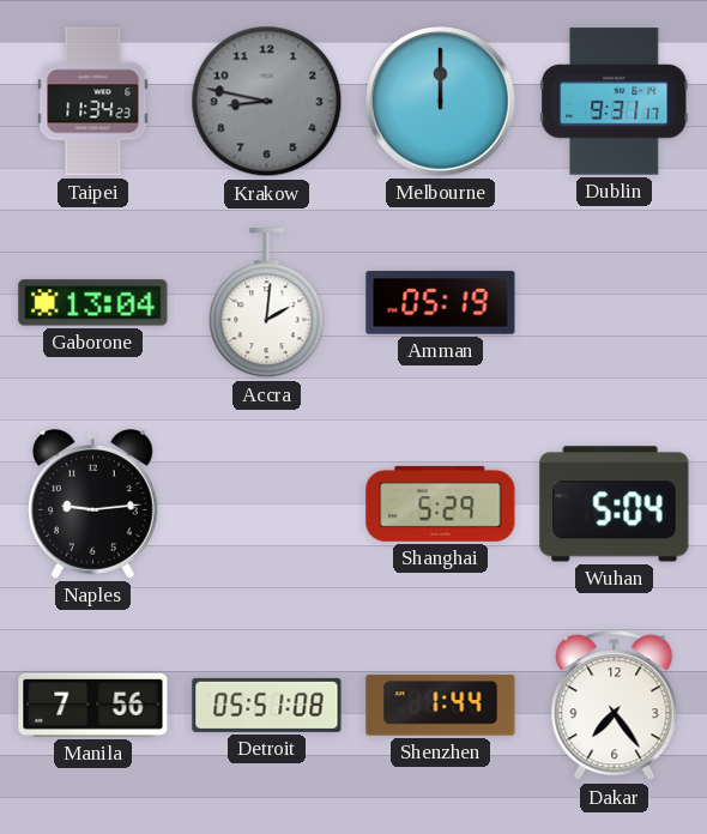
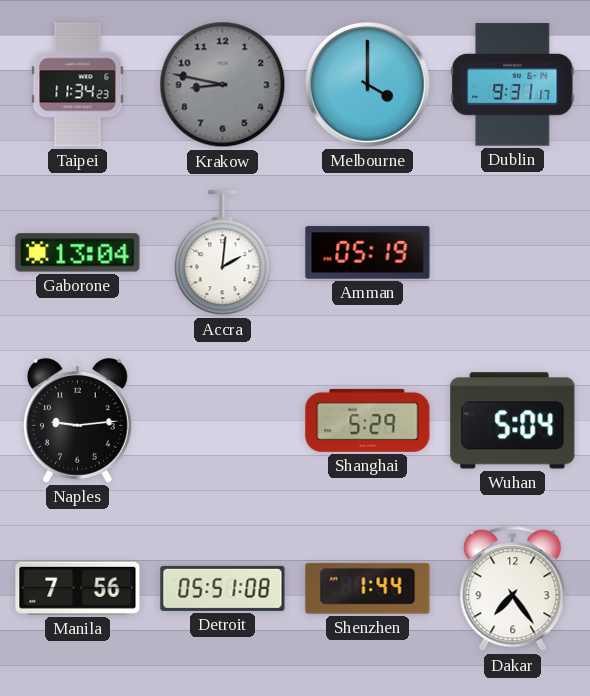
Melbourne: 12:00 -> 4:00
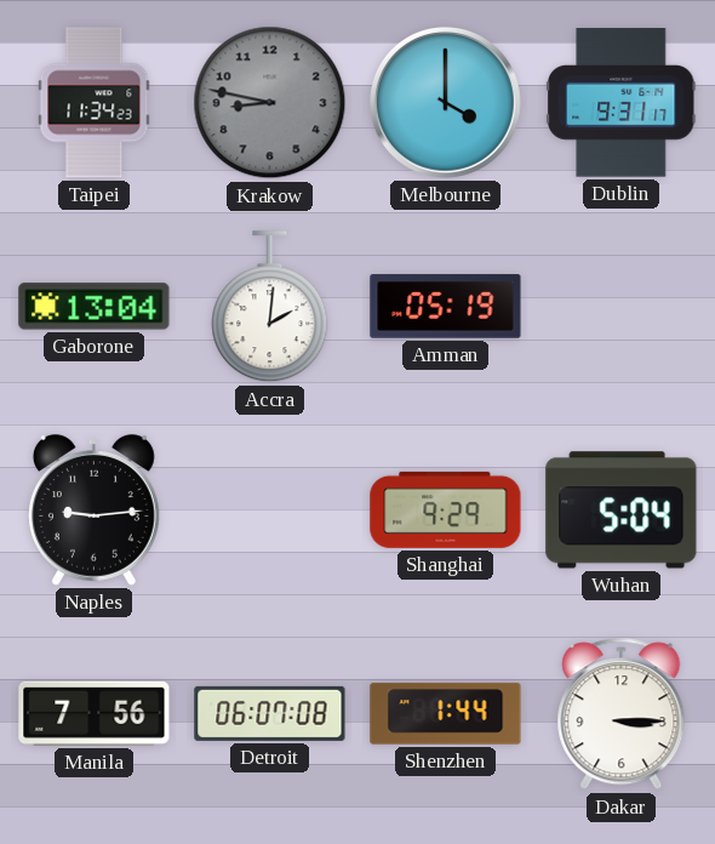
Shanghai: 5:29 -> 9:29
Detroit: 05:51 -> 06:07
Dakar: 7:24 -> 3:15
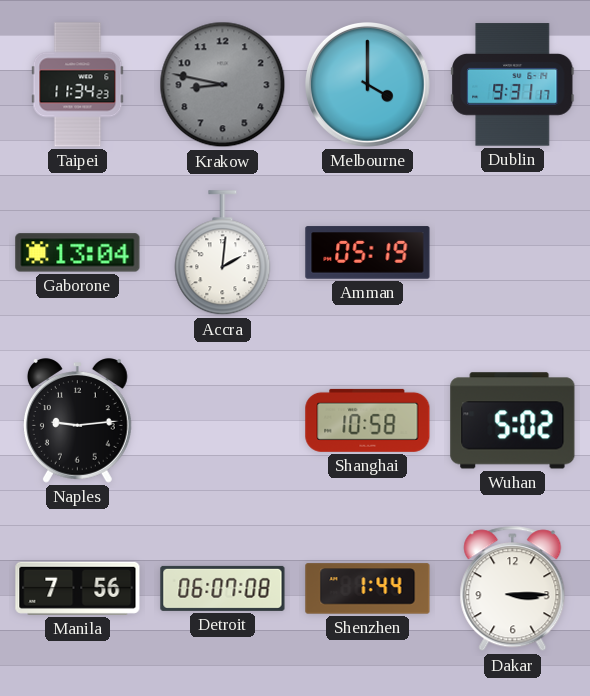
Shanghai: 9:29 -> 10:58
Wuhan: 5:04 -> 5:02
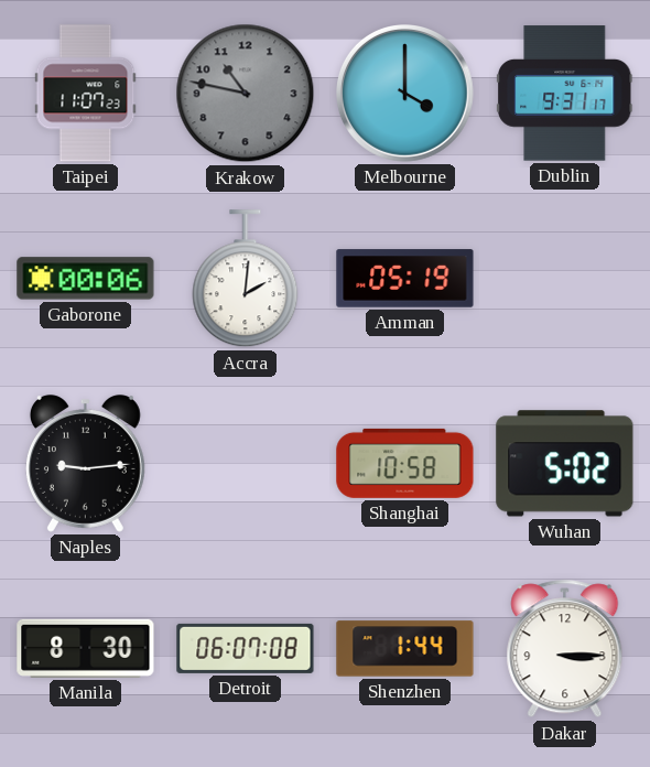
Taipei: 11:34 -> 11:07
Krakow: 8:47 -> 10:47
Gaborone: 13:04 -> 00:06
Manila: 7:56 -> 8:30
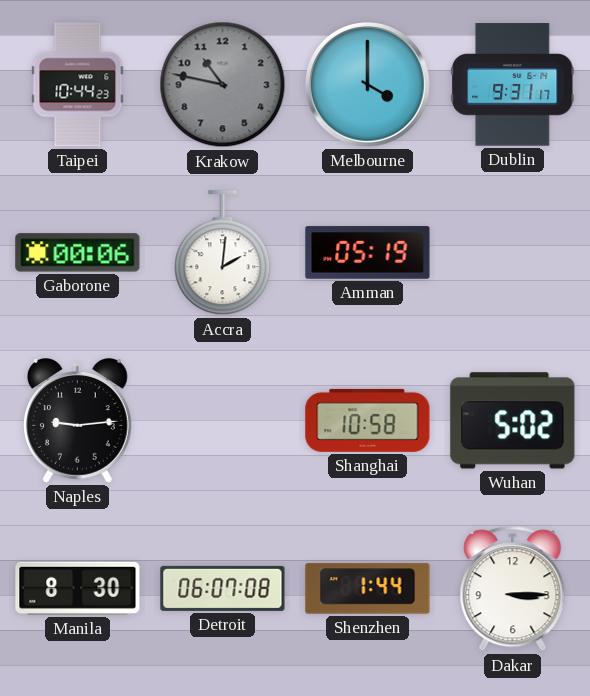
Taipei: 11:07 -> 10:44
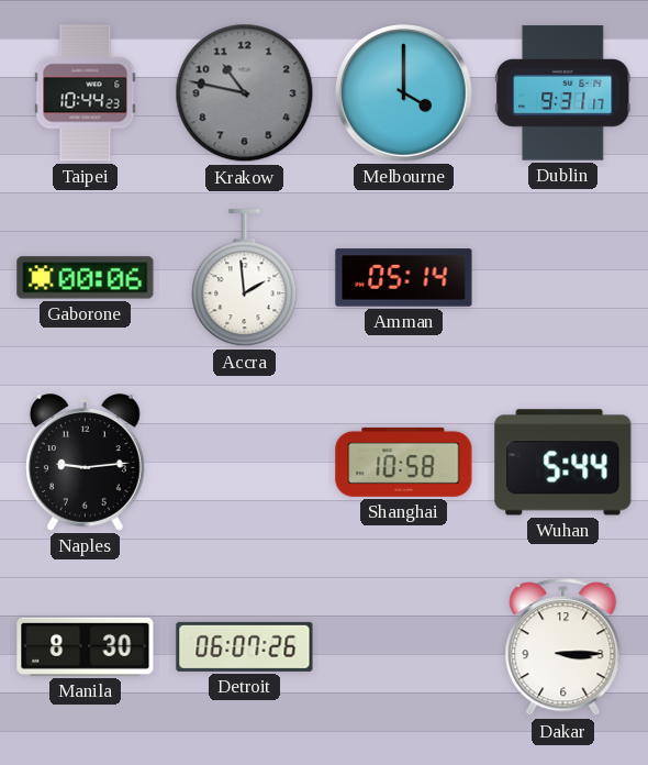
Accra: 2:01 -> 1:59
Amman: 05:19 -> 05:14
Wuhan: 5:02 -> 5:44
Detroit: 06:07:08 -> 06:07:26
Shenzhen: 1:44 -> none
